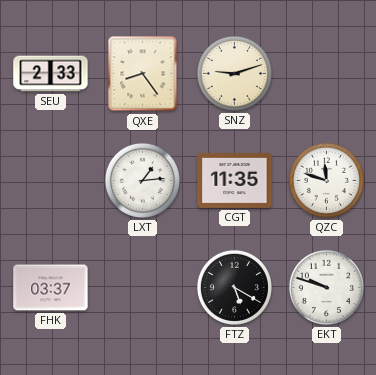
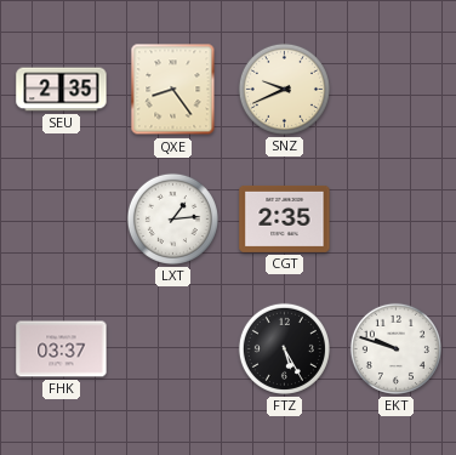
SEU: 2:33 -> 2:35
SNZ: 9:12 -> 9:41
CGT: 11:35 -> 2:35
QZC: 11:48 -> none
FTZ: 5:20 -> 5:25
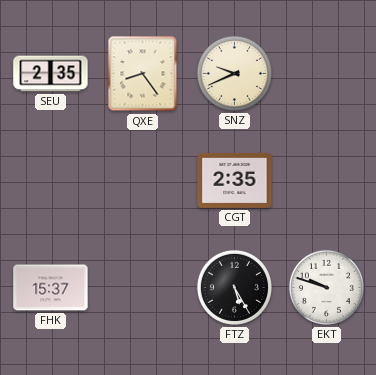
LXT: 1:14 -> none
FHK: 03:37 -> 15:37
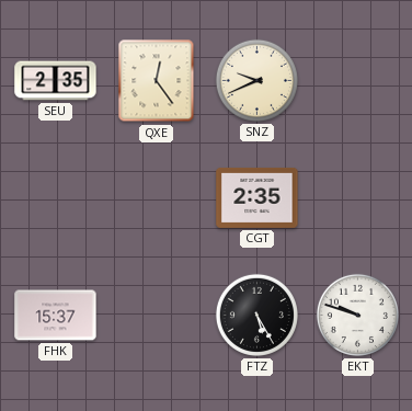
QXE: 8:24 -> 12:24
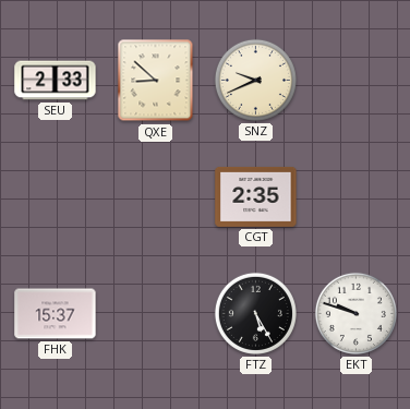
SEU: 2:35 -> 2:33
QXE: 12:24 -> 8:52
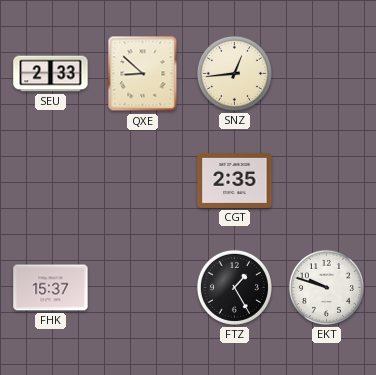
SNZ: 9:41 -> 12:44
FTZ: 5:25 -> 1:25
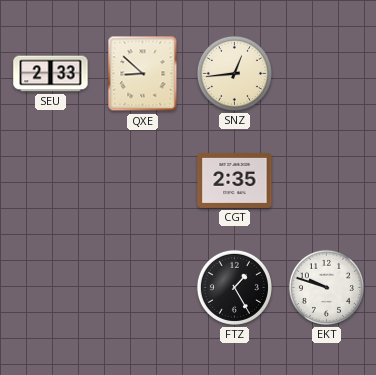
FHK: 15:37 -> none
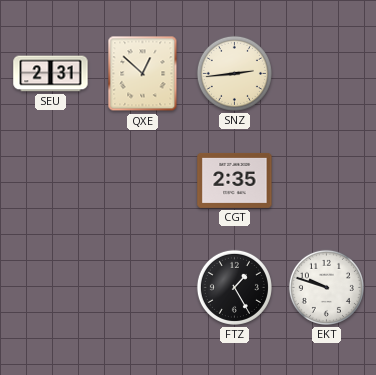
SEU: 2:33 -> 2:31
QXE: 8:52 -> 12:52
SNZ: 12:44 -> 2:44
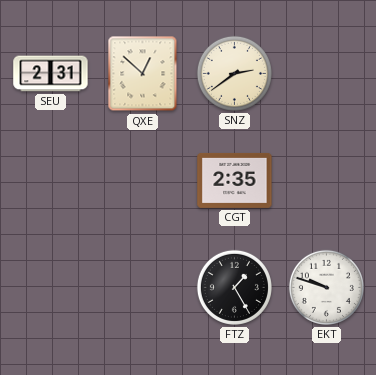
SNZ: 2:44 -> 2:39
